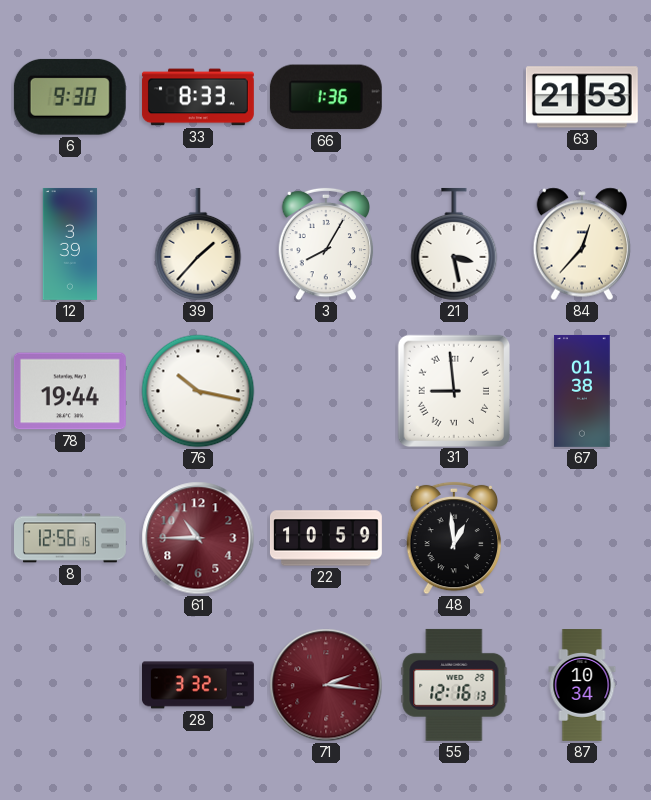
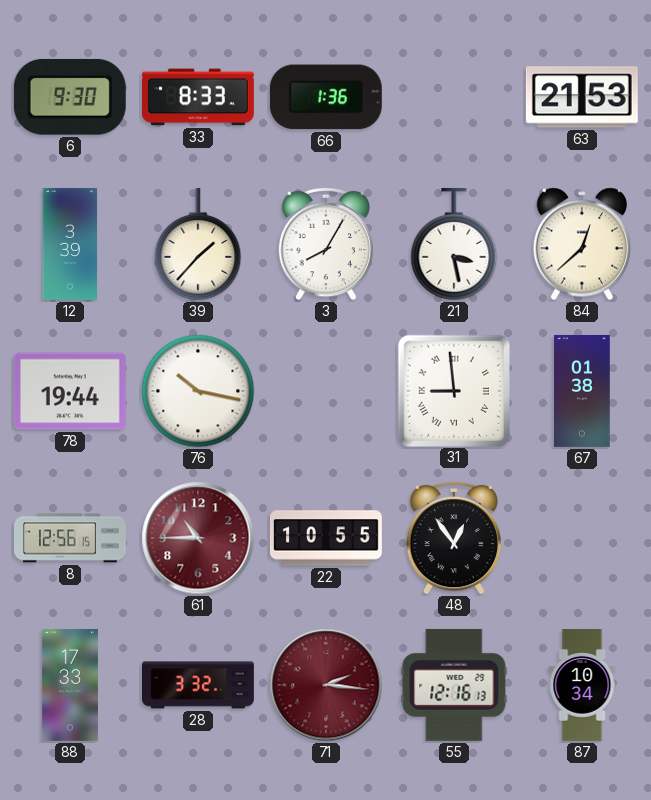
84: 12:37 -> 12:38
22: 10:59 -> 10:55
48: 12:59 -> 12:54
88: none -> 17:33
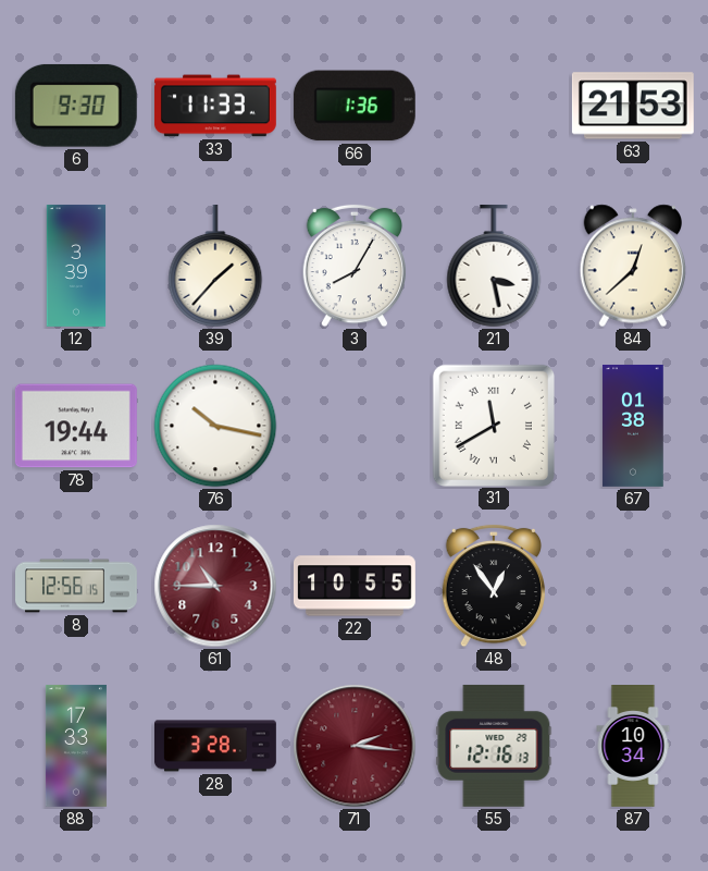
33: 8:33 -> 11:33
31: 8:59 -> 11:40
28: 3:32 -> 3:28
